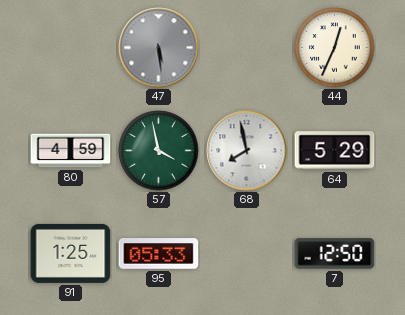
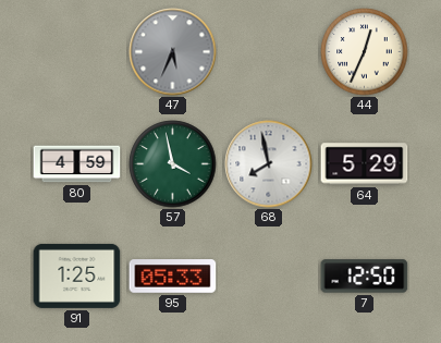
47: 5:29 -> 5:34
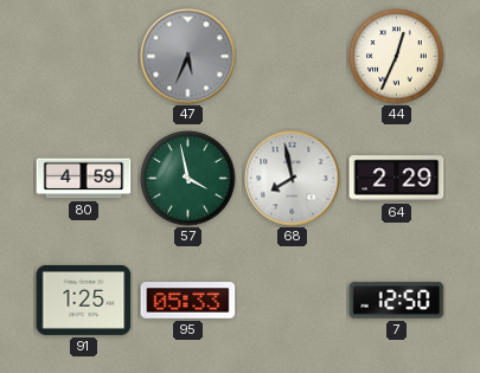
64: 5:29 -> 2:29
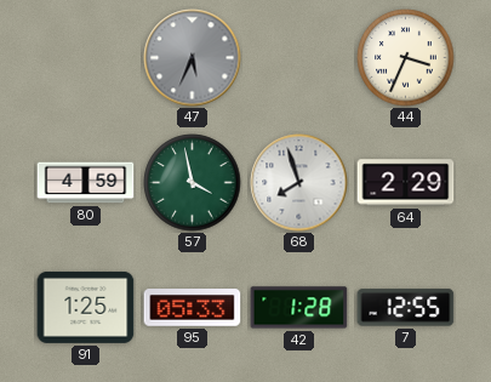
44: 12:34 -> 3:34
68: 7:58 -> 7:57
42: none -> 1:28
7: 12:50 -> 12:55
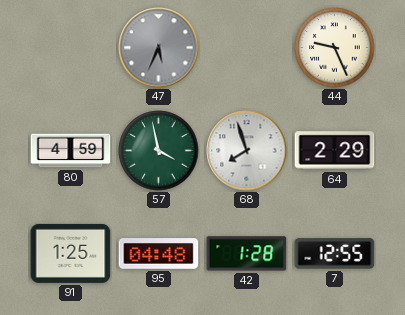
44: 3:34 -> 9:26
95: 05:33 -> 04:48
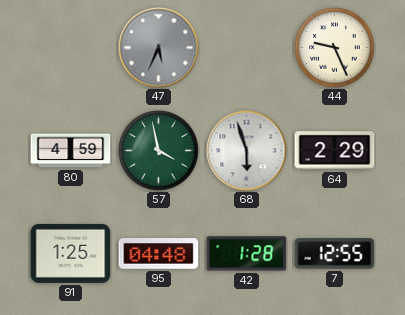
68: 7:57 -> 5:57
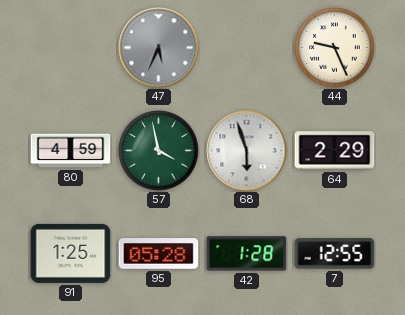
95: 04:48 -> 05:28
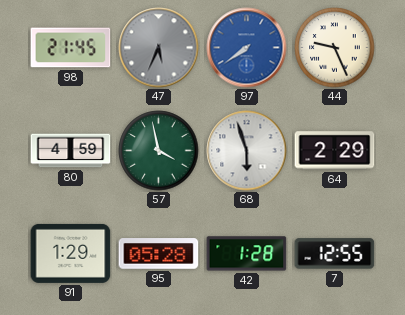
98: none -> 21:45
97: none -> 7:39
91: 1:25 -> 1:29
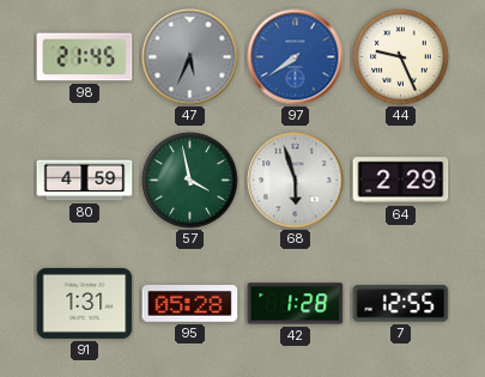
91: 1:29 -> 1:31
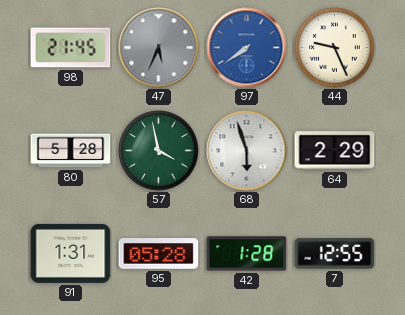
80: 4:59 -> 5:28
